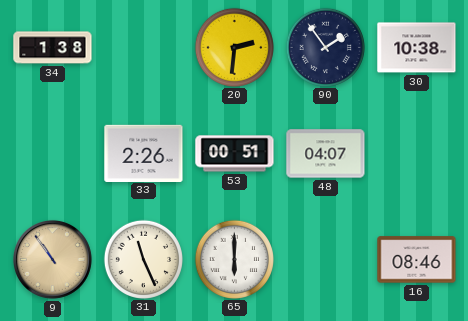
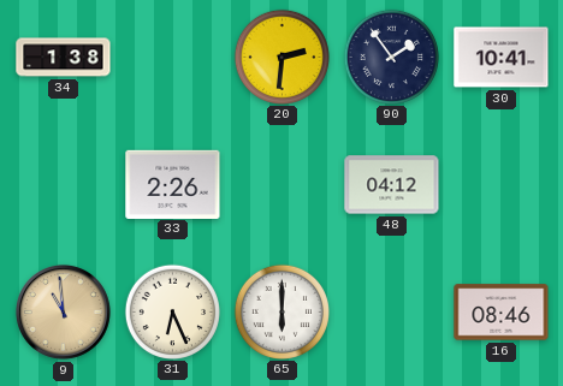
30: 10:38 -> 10:41
53: 00:51 -> none
48: 04:07 -> 04:12
9: 10:54 -> 10:59
31: 11:26 -> 6:26
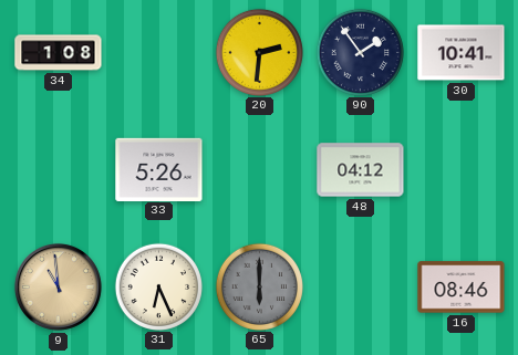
34: 1:38 -> 1:08
33: 2:26 -> 5:26
65 dial: white -> grey
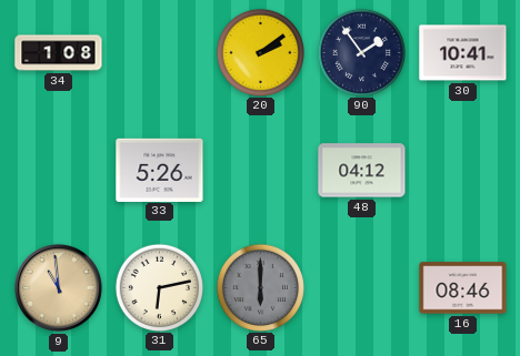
20: 2:31 -> 2:09
31: 6:26 -> 6:13
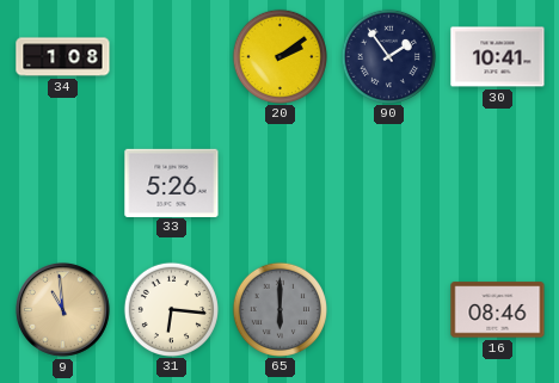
48: 04:12 -> none
31: 6:13 -> 6:16
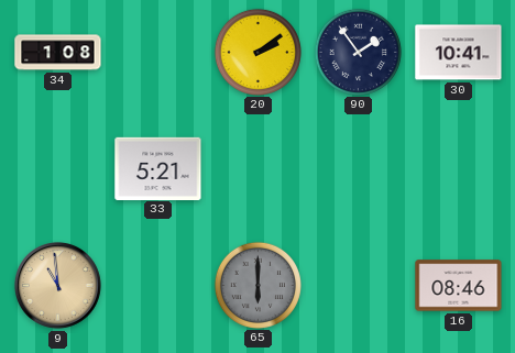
33: 5:26 -> 5:21
31: 6:16 -> none
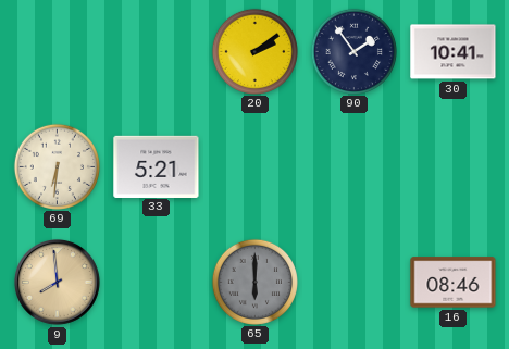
34: 1:08 -> none
69: none -> 6:31
9: 10:59 -> 7:59
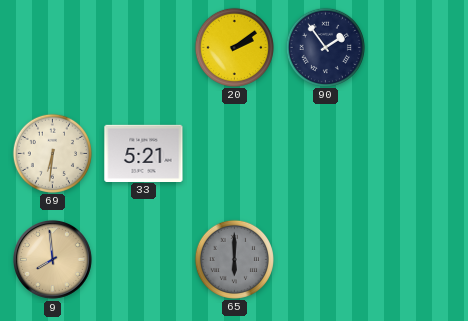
30: 10:41 -> none
16: 08:46 -> none
